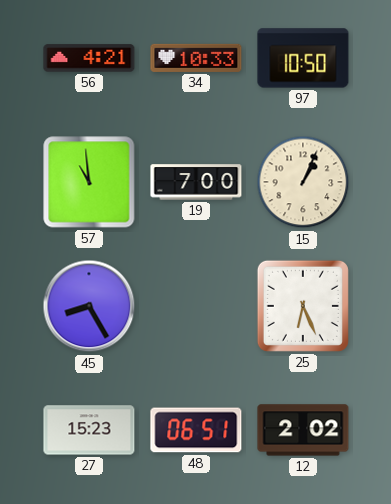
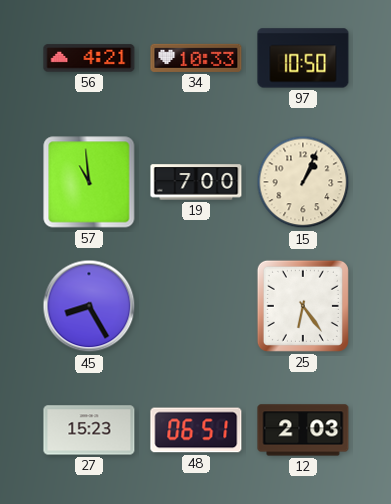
25: 6:26 -> 6:24
12: 2:02 -> 2:03
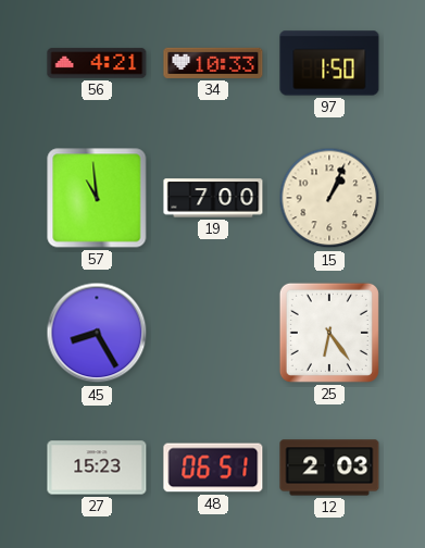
97: 10:50 -> 1:50
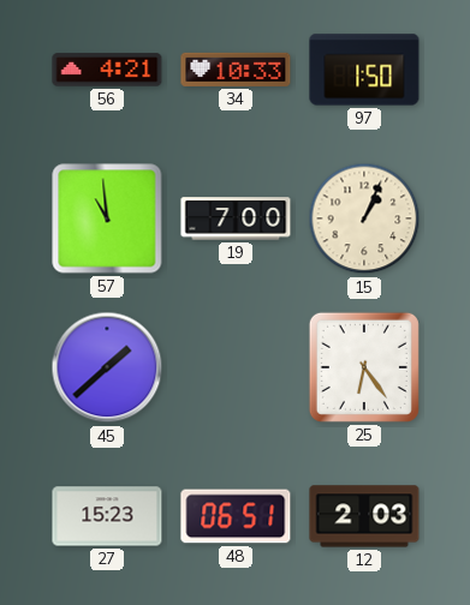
45: 8:25 -> 1:38
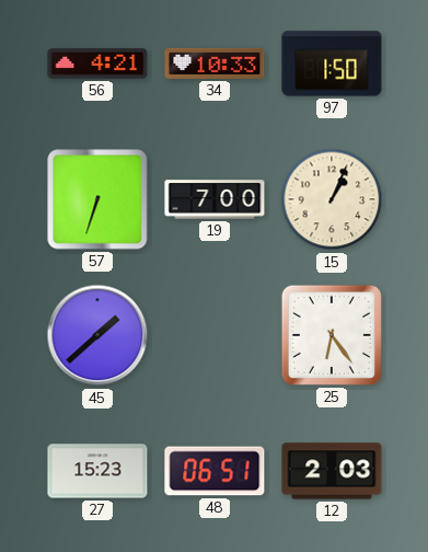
57: 10:59 -> 6:33
